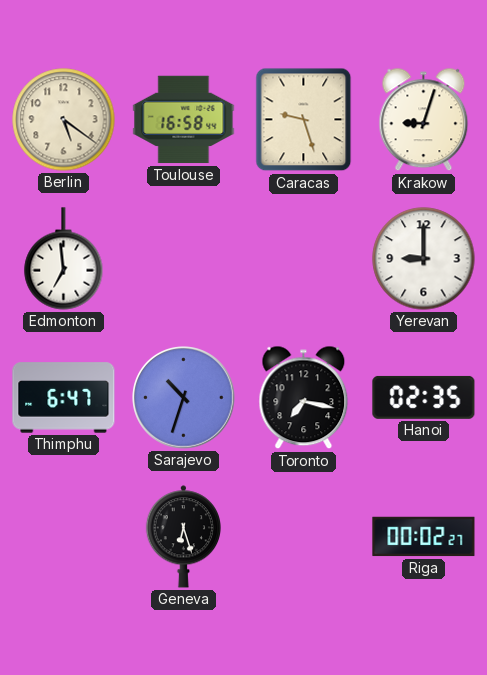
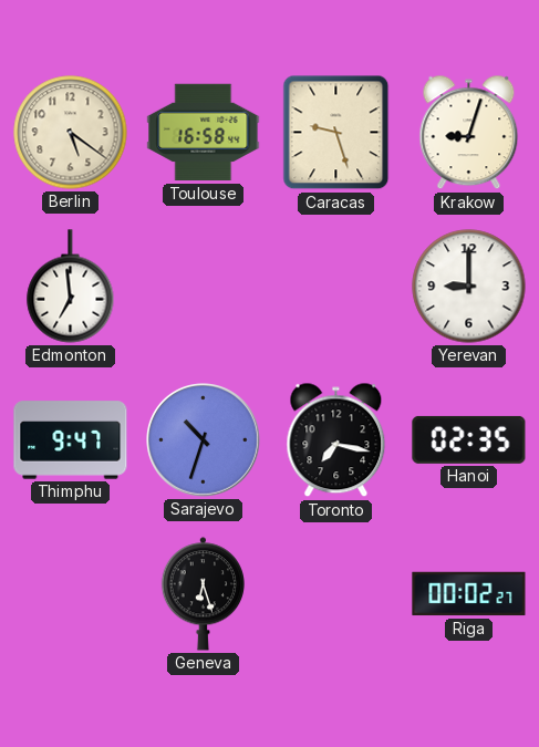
Thimphu: 6:47 -> 9:47
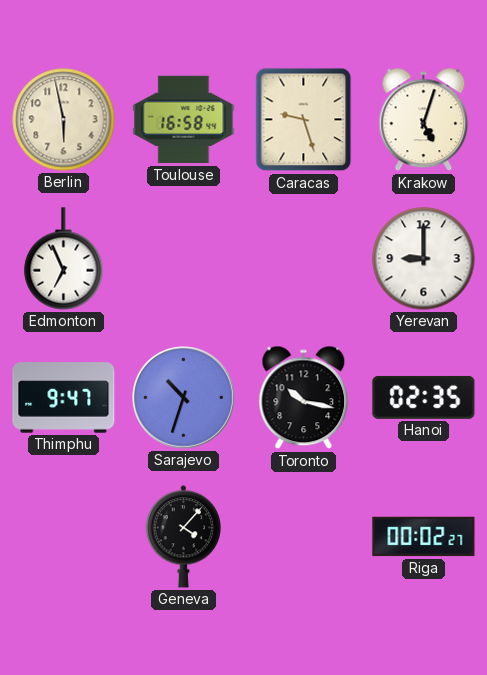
Berlin: 5:21 -> 5:58
Krakow: 9:03 -> 5:03
Edmonton: 6:59 -> 6:56
Toronto: 7:17 -> 10:17
Geneva: 6:27 -> 4:07
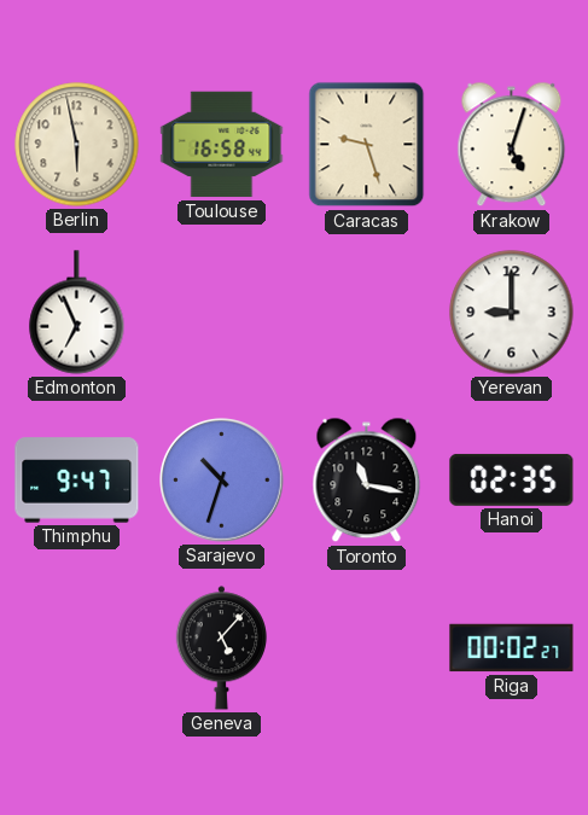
Toronto: 10:17 -> 11:17
Geneva: 4:07 -> 5:07
